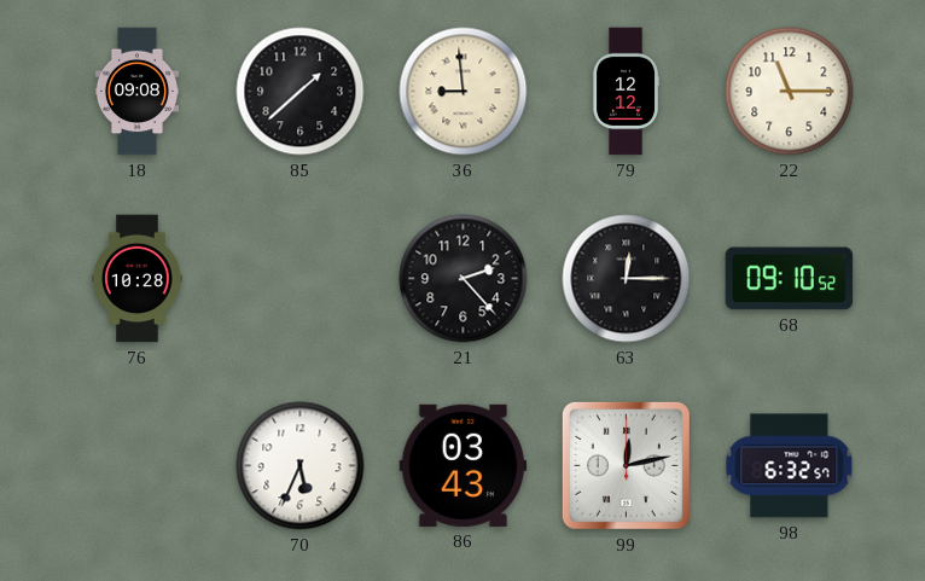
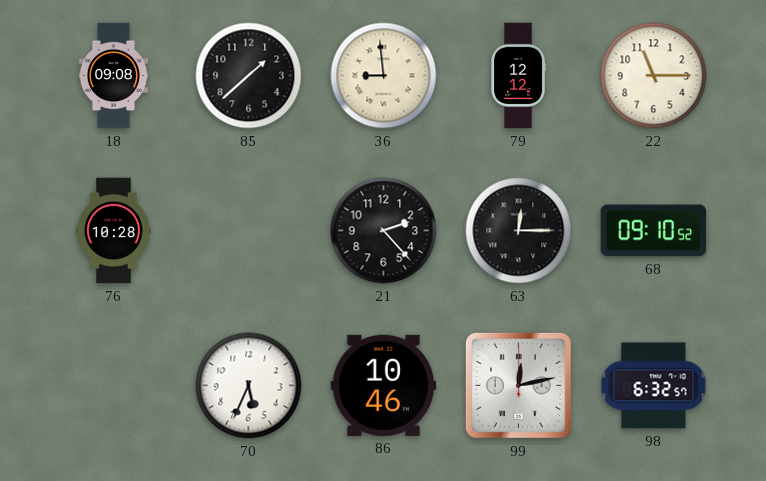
86: 03:43 -> 10:46
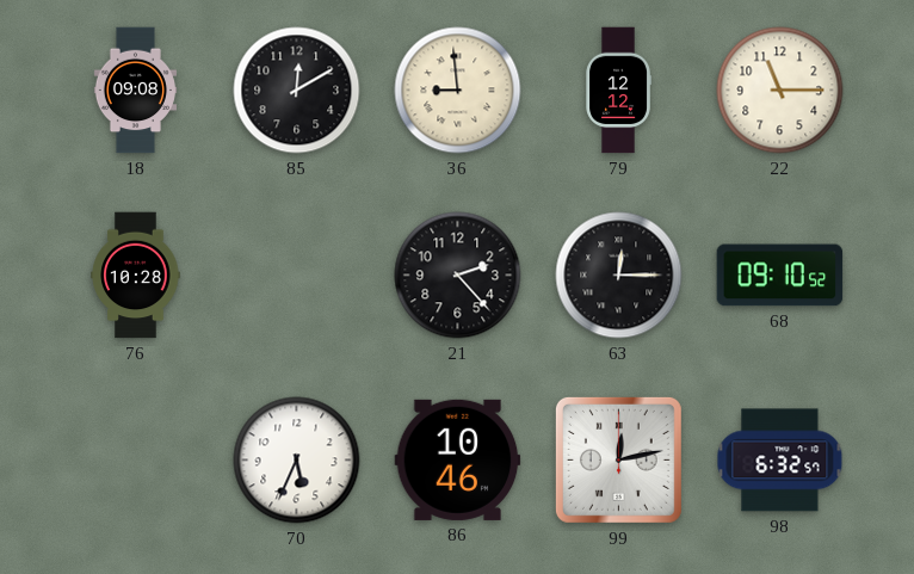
85: 1:38 -> 12:10
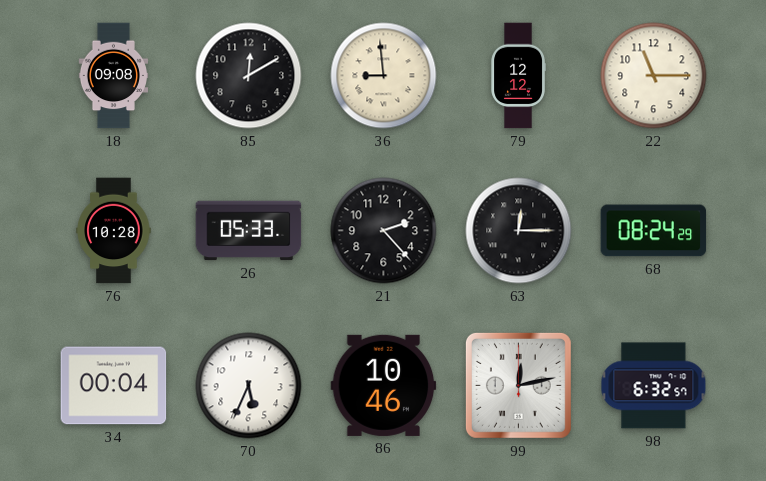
26: none -> 05:33
68: 09:10 -> 08:24
34: none -> 00:04
